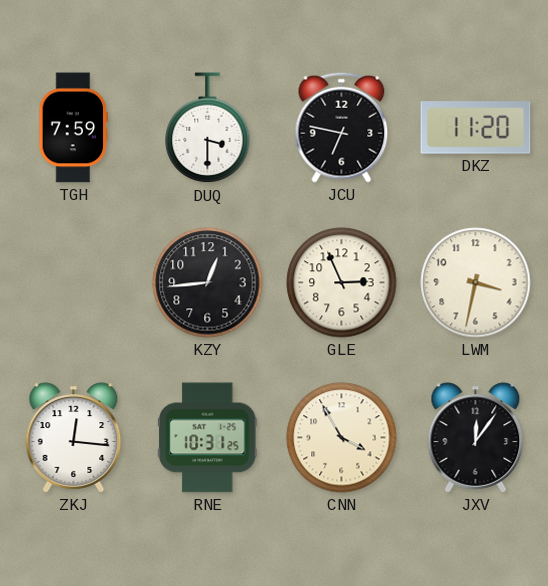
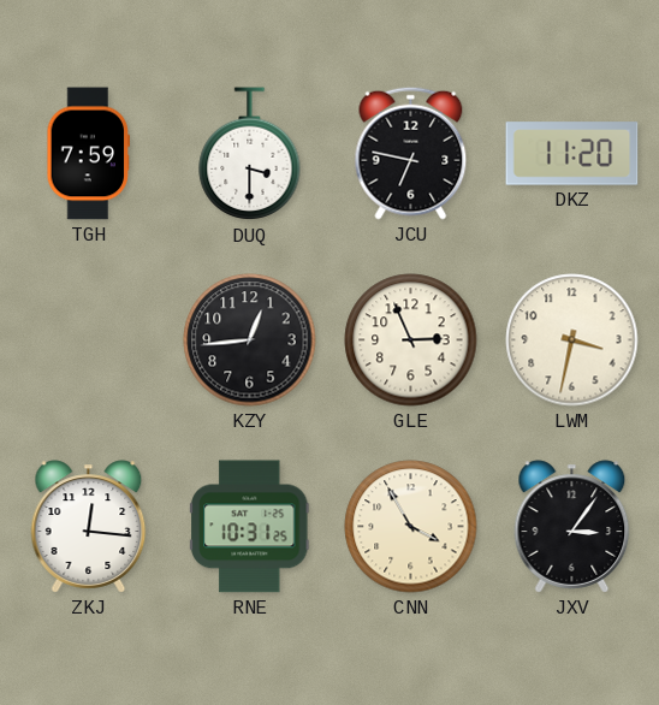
JXV: 12:06 -> 3:06
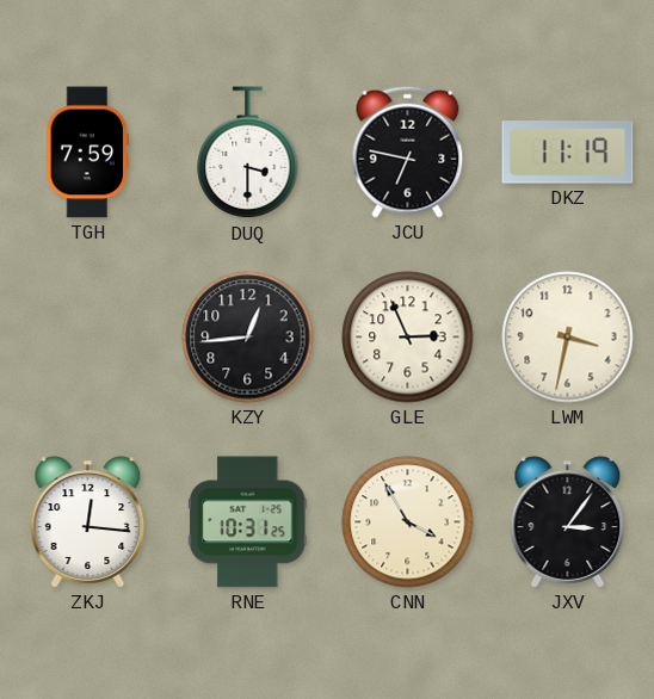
DKZ: 11:20 -> 11:19
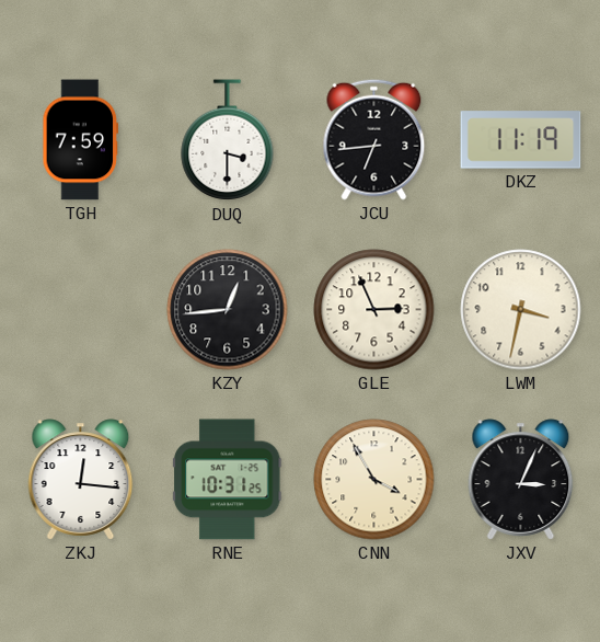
JCU: 6:47 -> 6:44
JXV: 3:06 -> 3:04
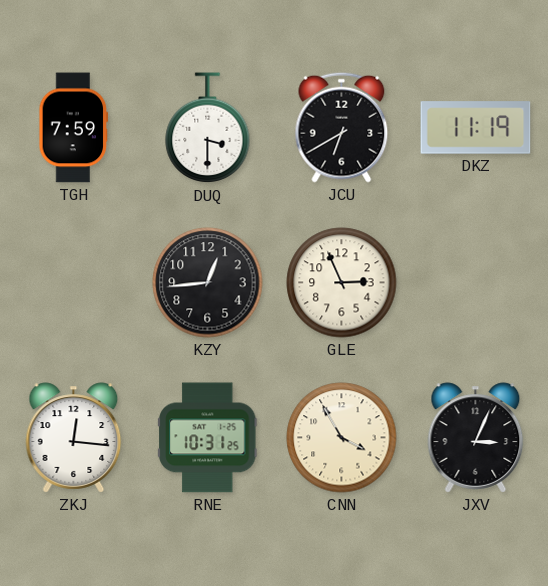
JCU: 6:44 -> 6:40
LWM: 3:32 -> none
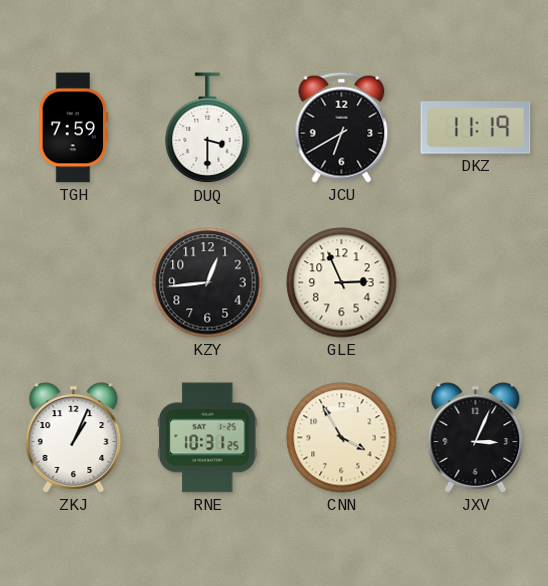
ZKJ: 12:16 -> 1:04
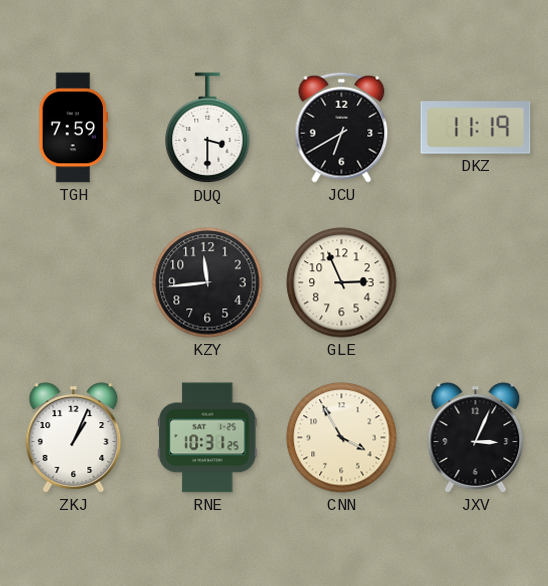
KZY: 12:44 -> 11:44
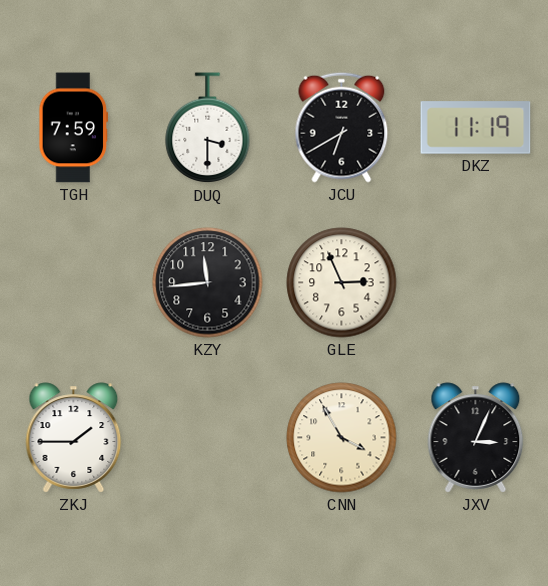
ZKJ: 1:04 -> 1:45
RNE: 10:31 -> none
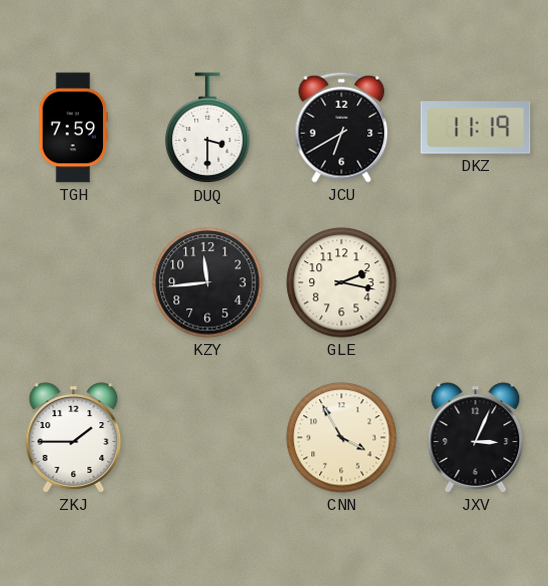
GLE: 2:56 -> 2:17
